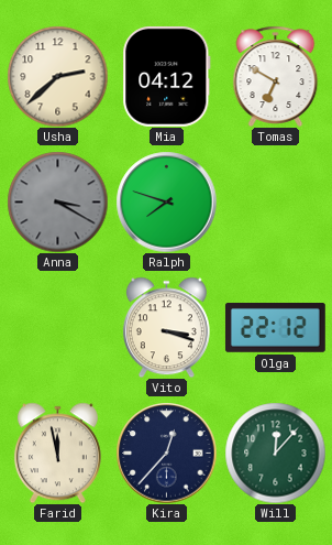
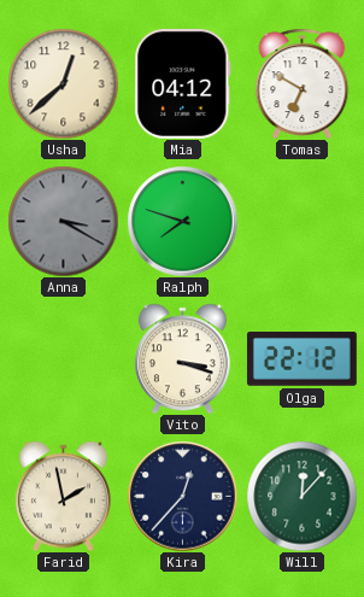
Usha: 2:38 -> 12:38
Farid: 11:58 -> 1:58
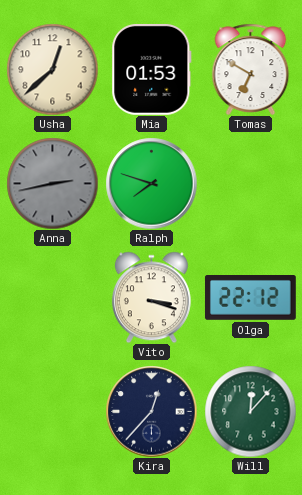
Mia: 04:12 -> 01:53
Anna: 3:20 -> 2:43
Farid: 1:58 -> none
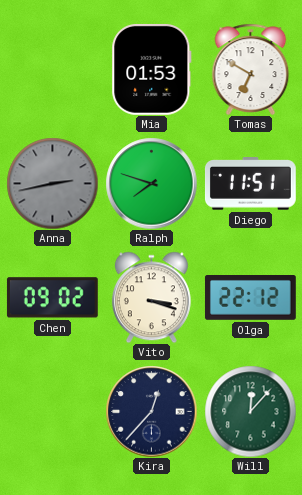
Usha: 12:38 -> none
Diego: none -> 11:51
Chen: none -> 09:02
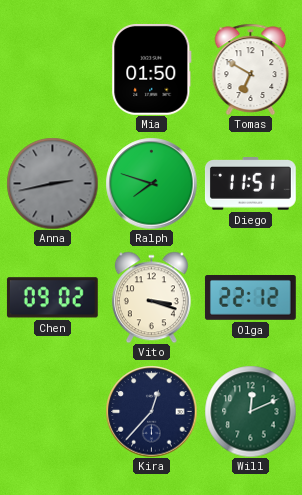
Mia: 01:53 -> 01:50
Will: 12:07 -> 12:11
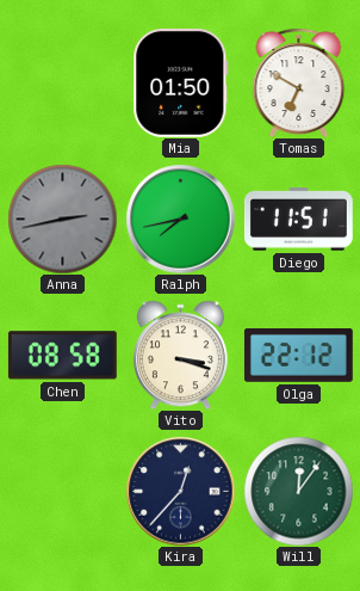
Ralph: 7:48 -> 7:43
Chen: 09:02 -> 08:58
Will: 12:11 -> 12:06
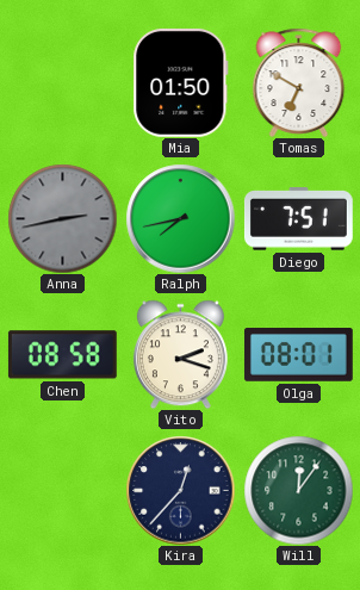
Diego: 11:51 -> 7:51
Vito: 3:18 -> 2:18
Olga: 22:12 -> 08:01
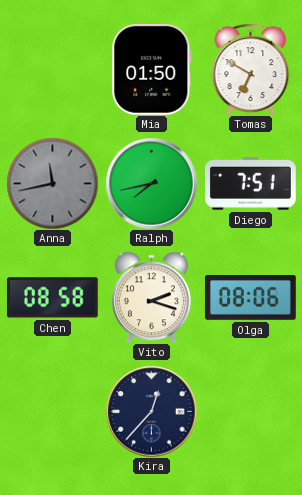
Anna: 2:43 -> 11:43
Olga: 08:01 -> 08:06
Will: 12:06 -> none
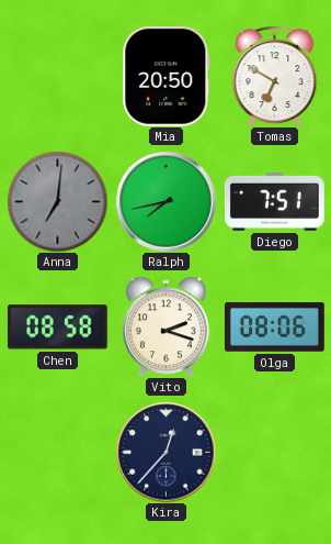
Mia: 01:50 -> 20:50
Anna: 11:43 -> 7:01
